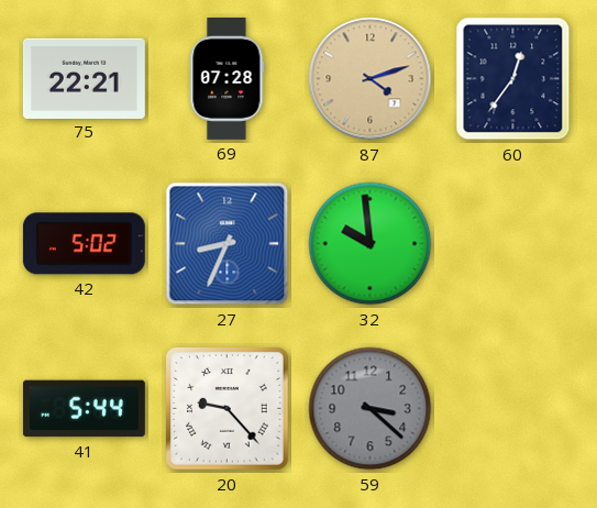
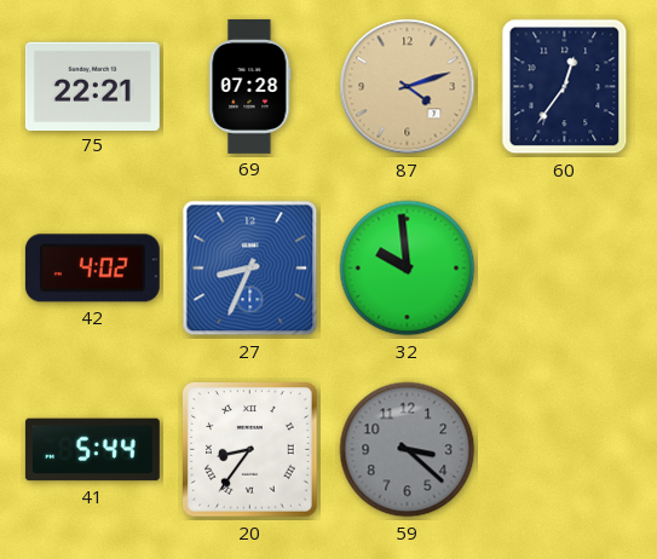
42: 5:02 -> 4:02
20: 9:23 -> 8:36
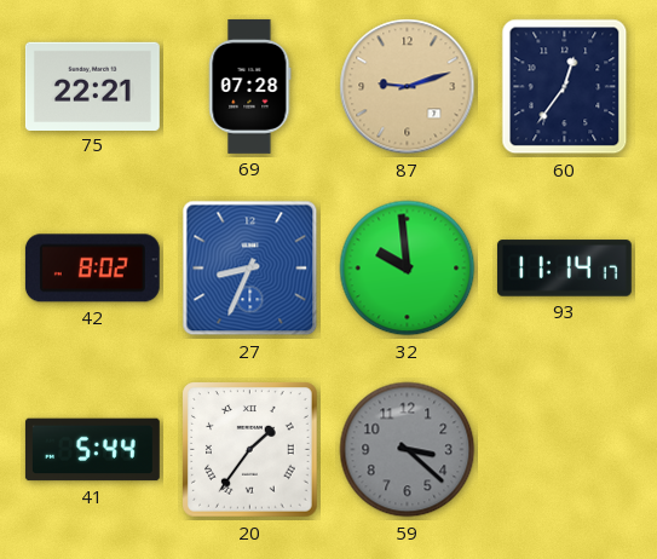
87: 4:12 -> 9:12
42: 4:02 -> 8:02
93: none -> 11:14
20: 8:36 -> 1:36
